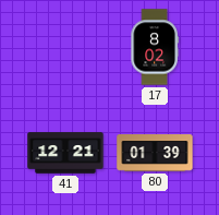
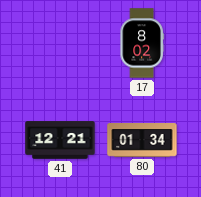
80: 01:39 -> 01:34
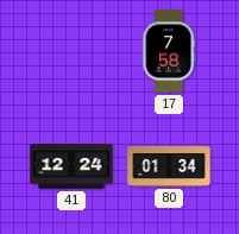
17: 8:02 -> 7:58
41: 12:21 -> 12:24
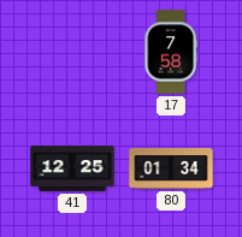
41: 12:24 -> 12:25
